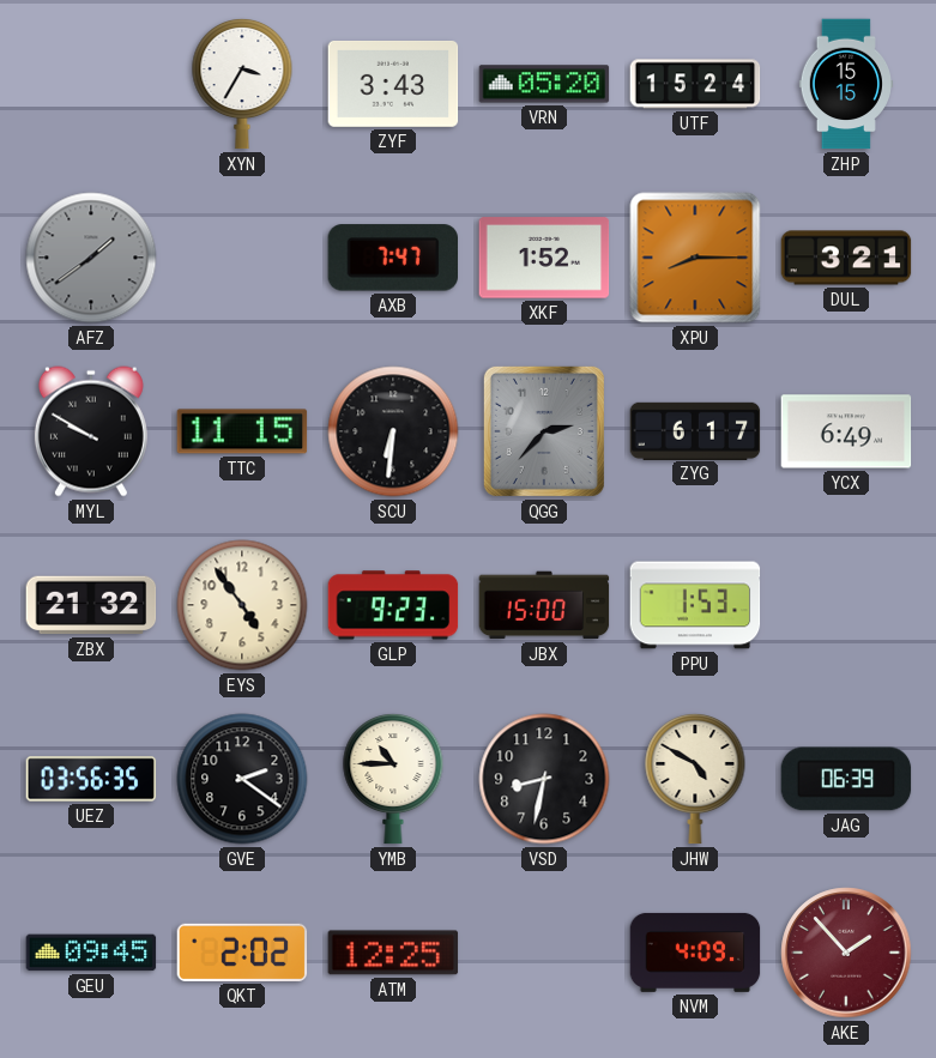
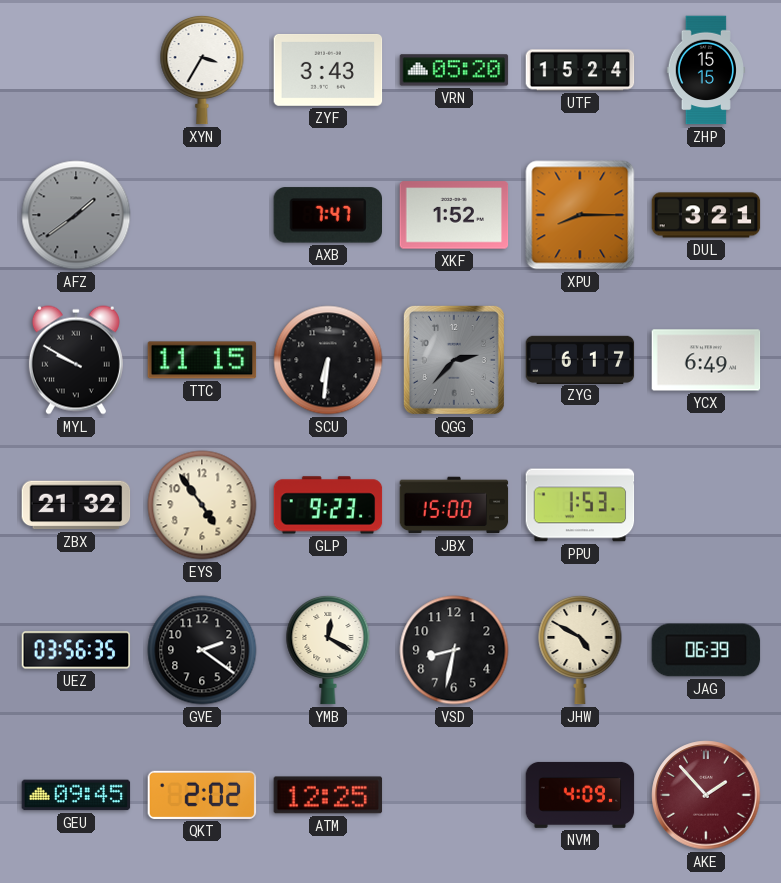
YMB: 10:45 -> 12:20
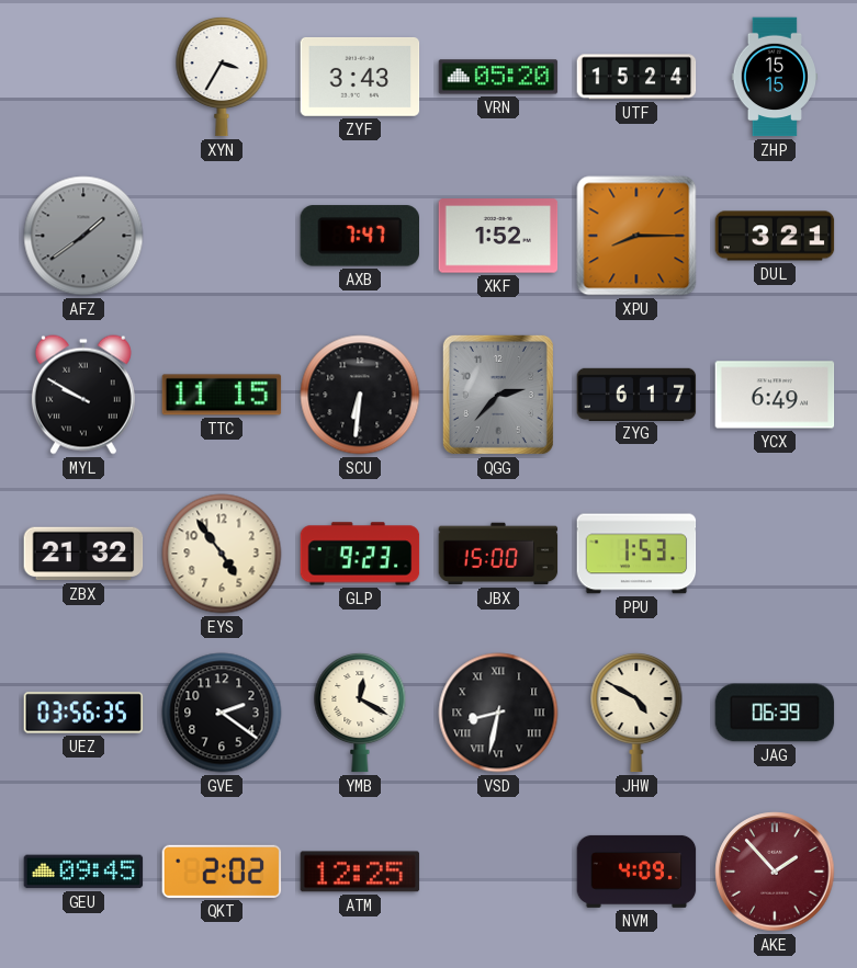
VSD numerals: Arabic -> Roman
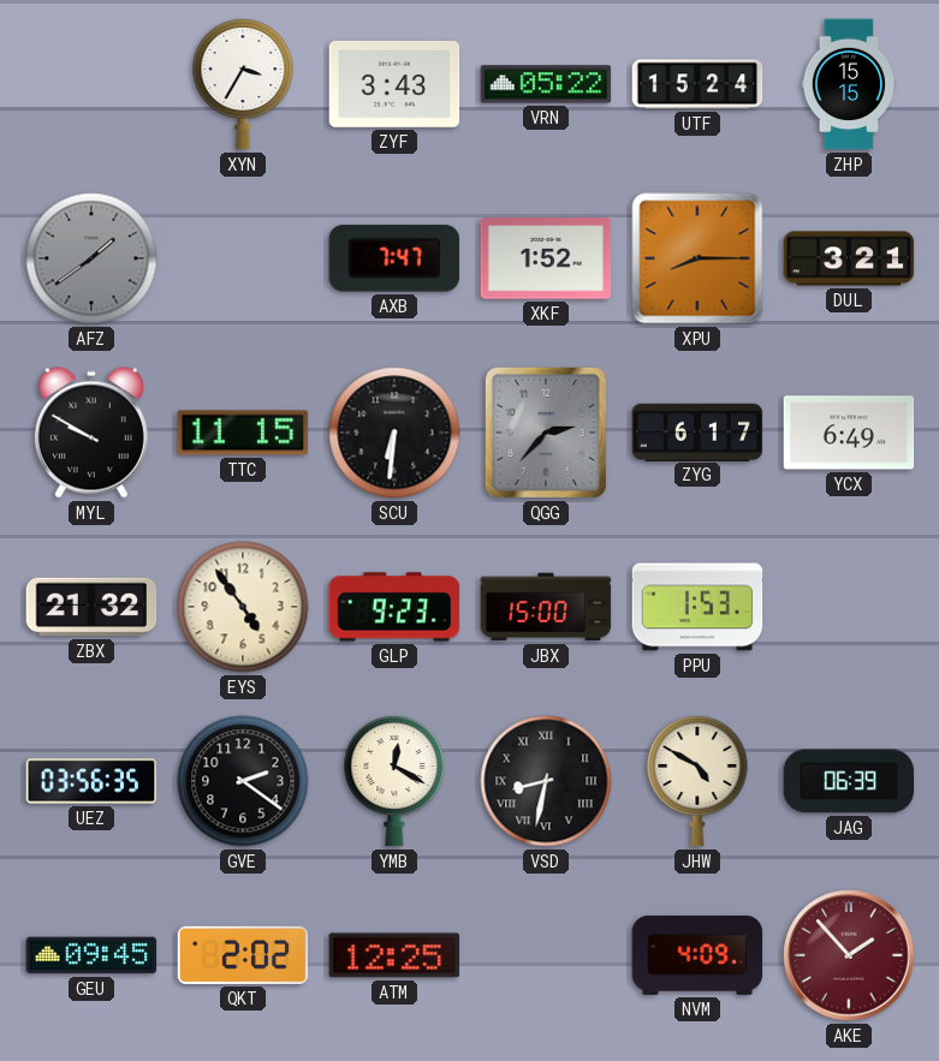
VRN: 05:20 -> 05:22
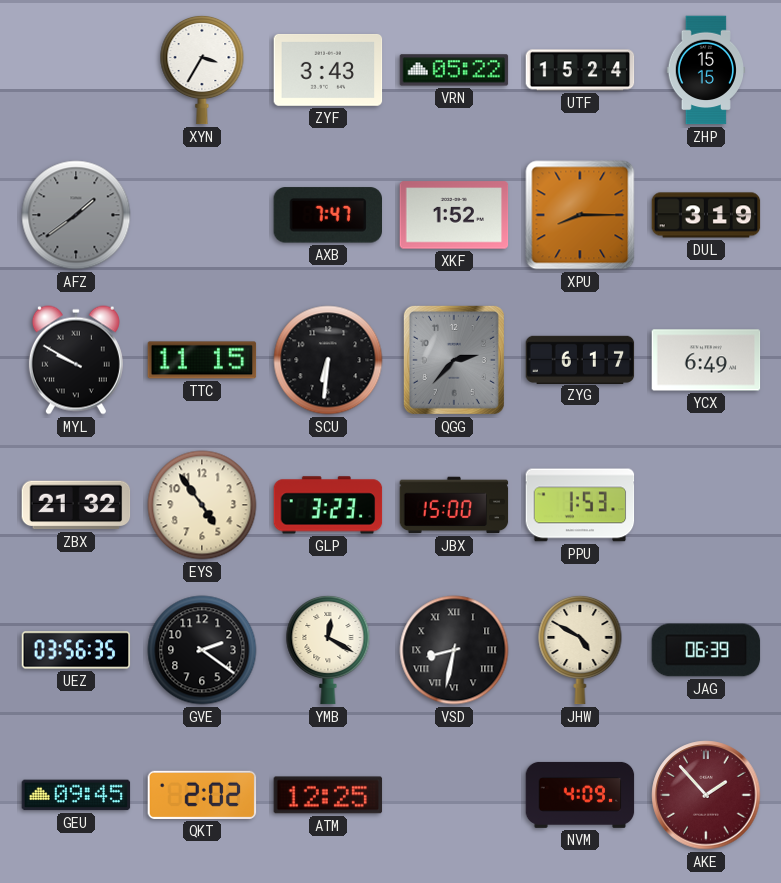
DUL: 3:21 -> 3:19
GLP: 9:23 -> 3:23
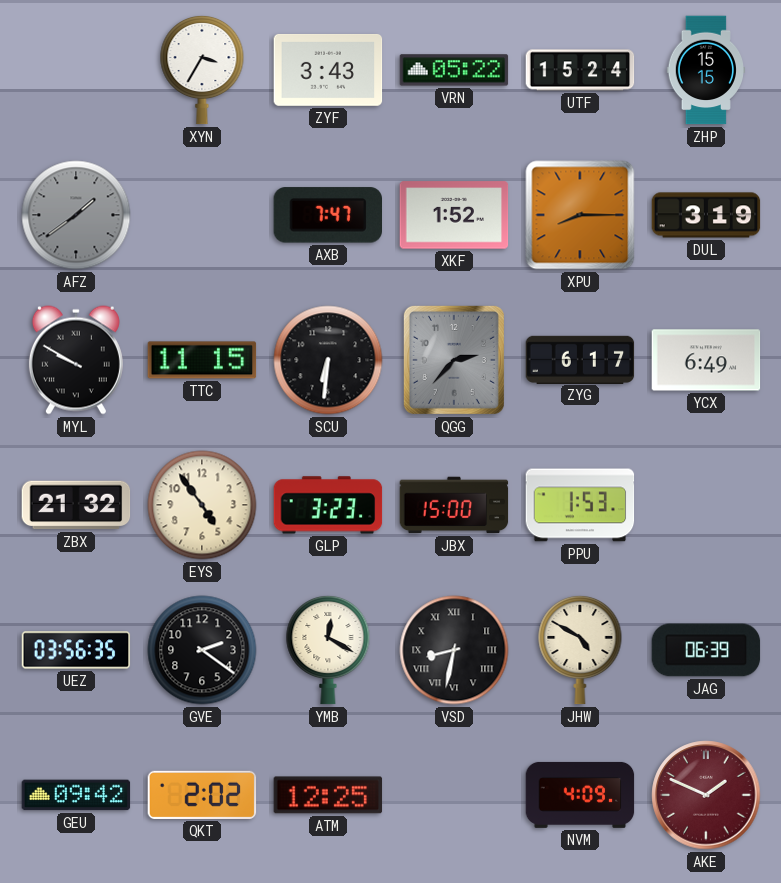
GEU: 09:45 -> 09:42
AKE: 1:53 -> 1:49
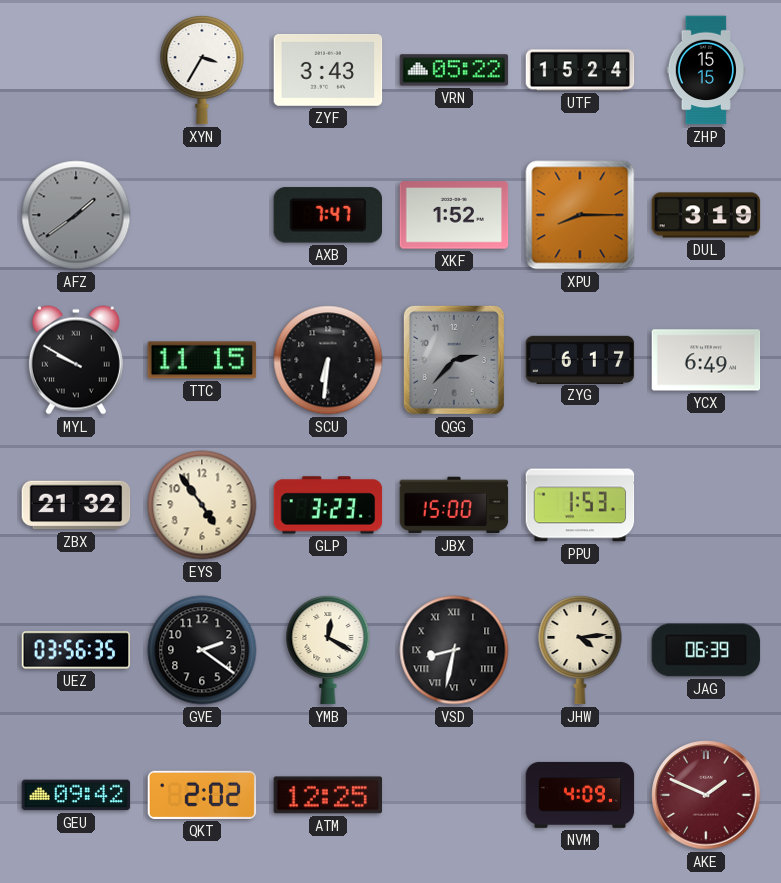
JHW: 4:50 -> 4:14
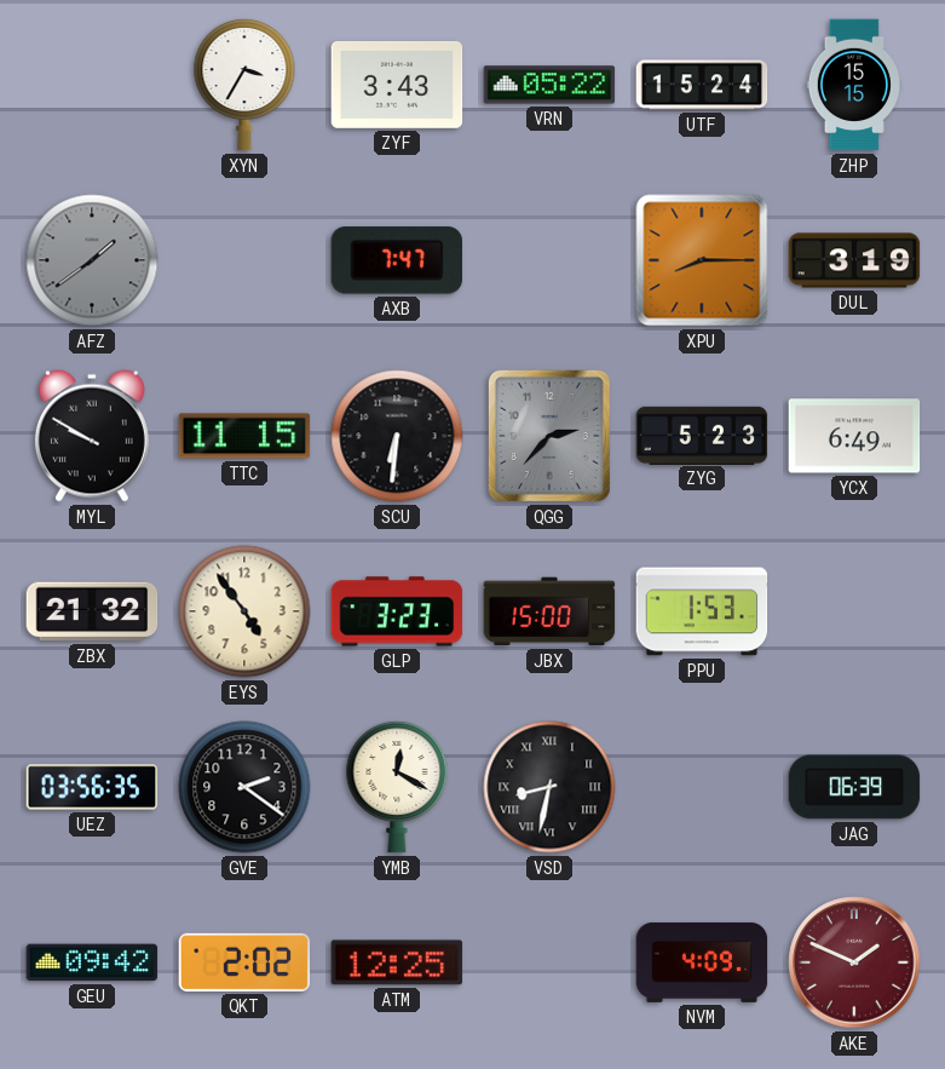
XKF: 1:52 -> none
ZYG: 6:17 -> 5:23
JHW: 4:14 -> none
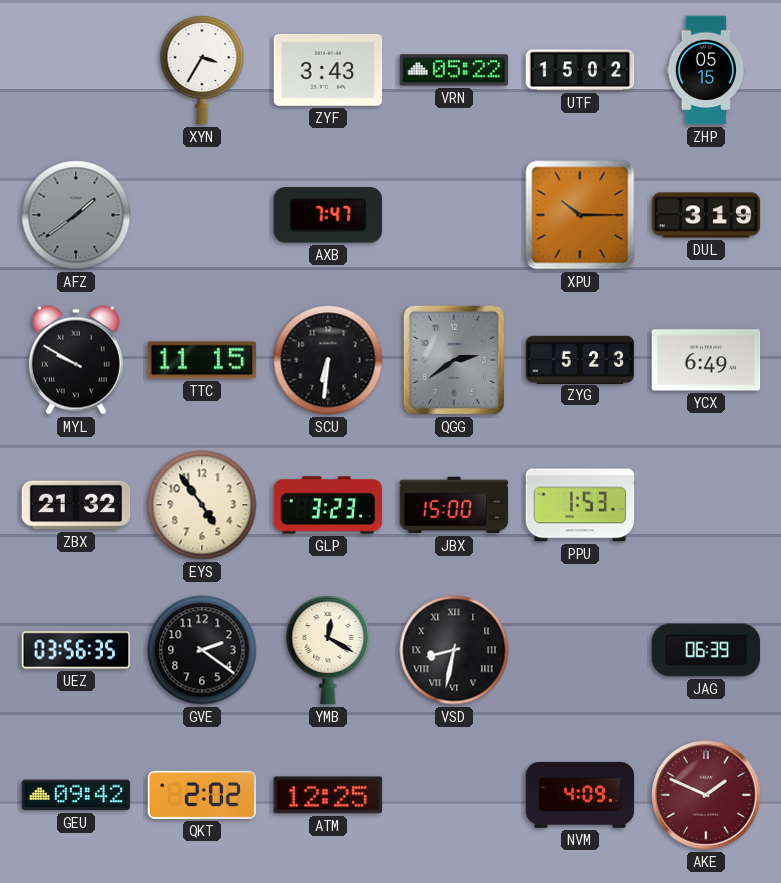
UTF: 15:24 -> 15:02
ZHP: 15:15 -> 05:15
XPU: 8:15 -> 10:15
QGG: 2:37 -> 2:39
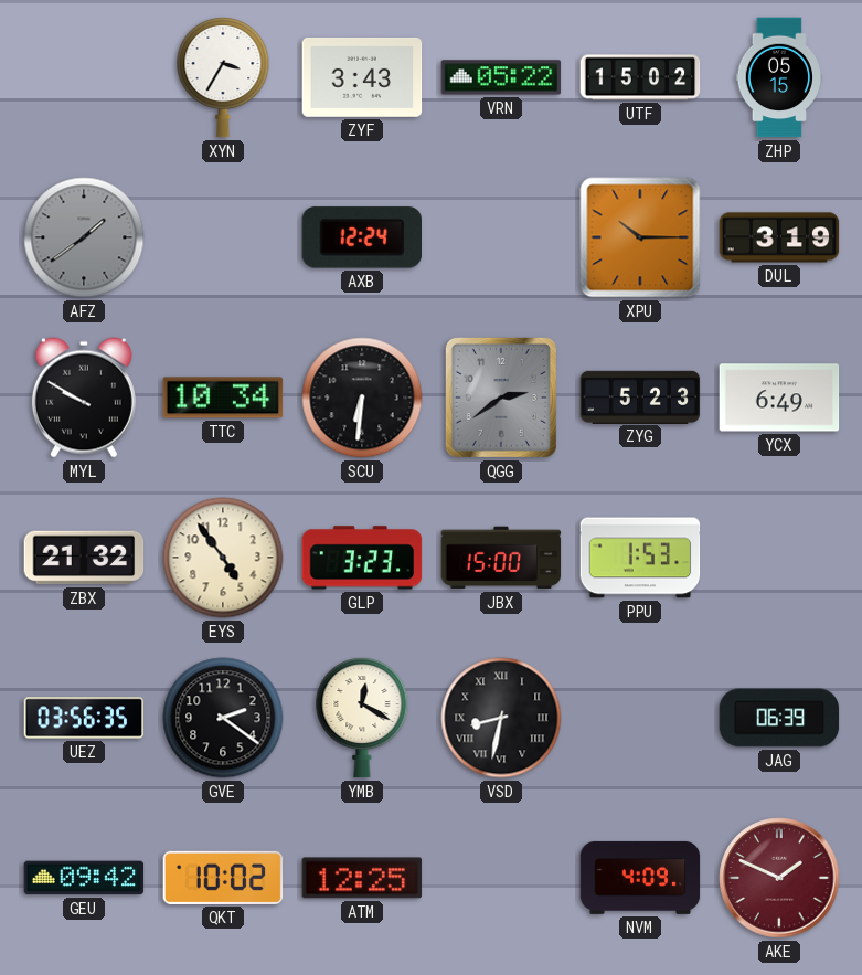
AXB: 7:47 -> 12:24
TTC: 11:15 -> 10:34
QKT: 2:02 -> 10:02
